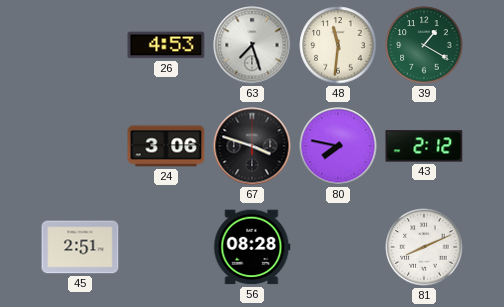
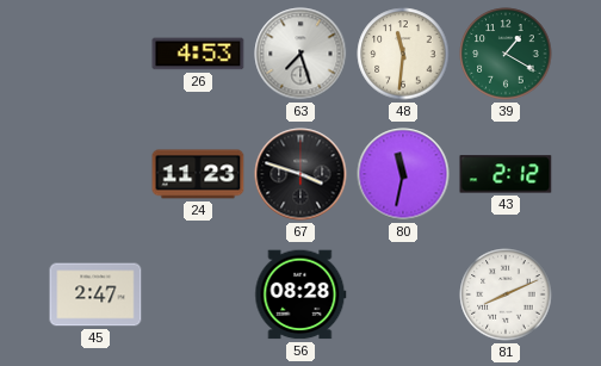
24: 3:06 -> 11:23
80: 7:47 -> 11:32
45: 2:51 -> 2:47
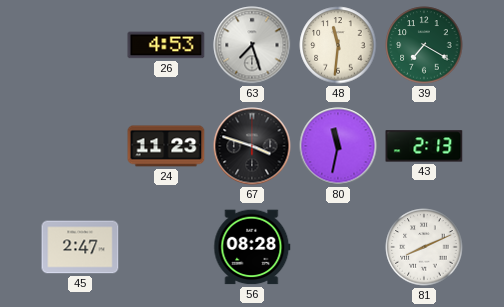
39: 1:20 -> 7:20
43: 2:12 -> 2:13
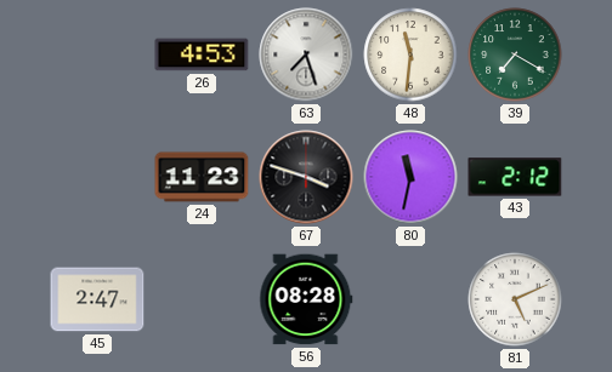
43: 2:13 -> 2:12
81: 8:11 -> 5:11
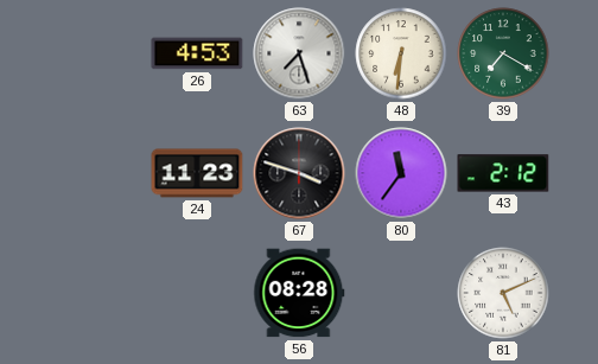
48: 11:31 -> 6:31
80: 11:32 -> 11:36
45: 2:47 -> none
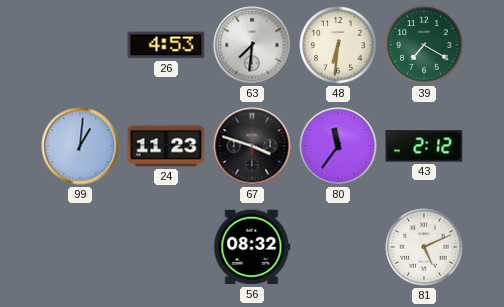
63: 7:27 -> 7:31
99: none -> 1:01
56: 08:28 -> 08:32
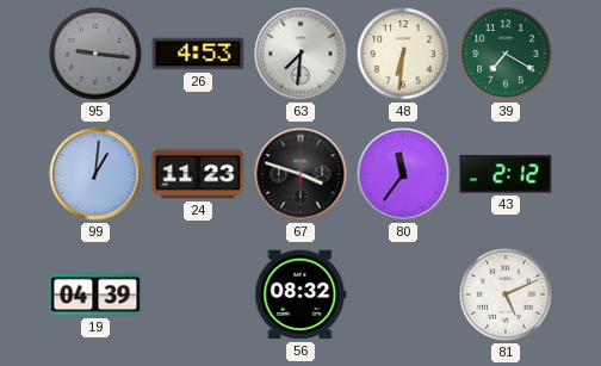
95: none -> 9:16
19: none -> 04:39
